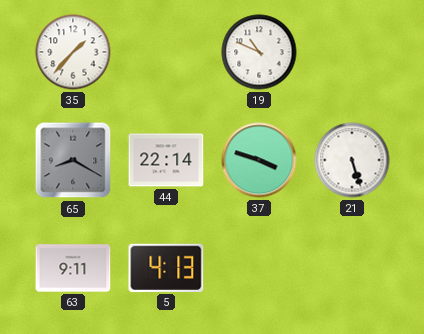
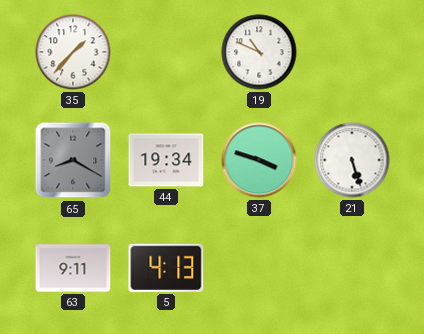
44: 22:14 -> 19:34
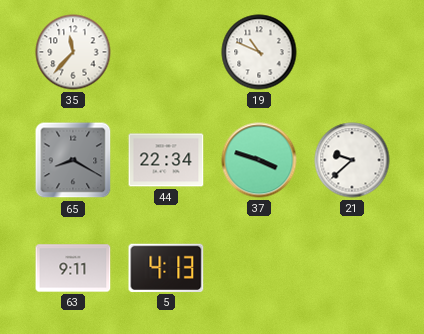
35: 1:37 -> 11:37
44: 19:34 -> 22:34
21: 5:27 -> 9:38
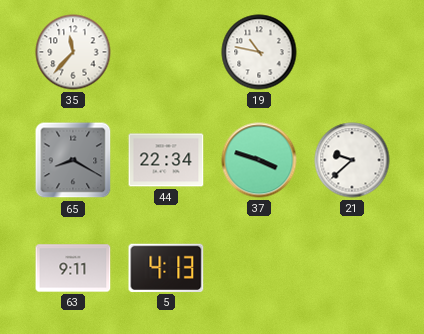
19: 10:49 -> 10:47
